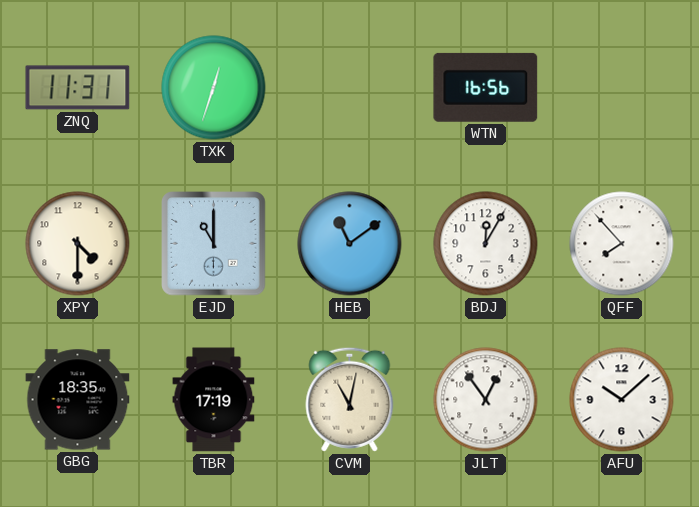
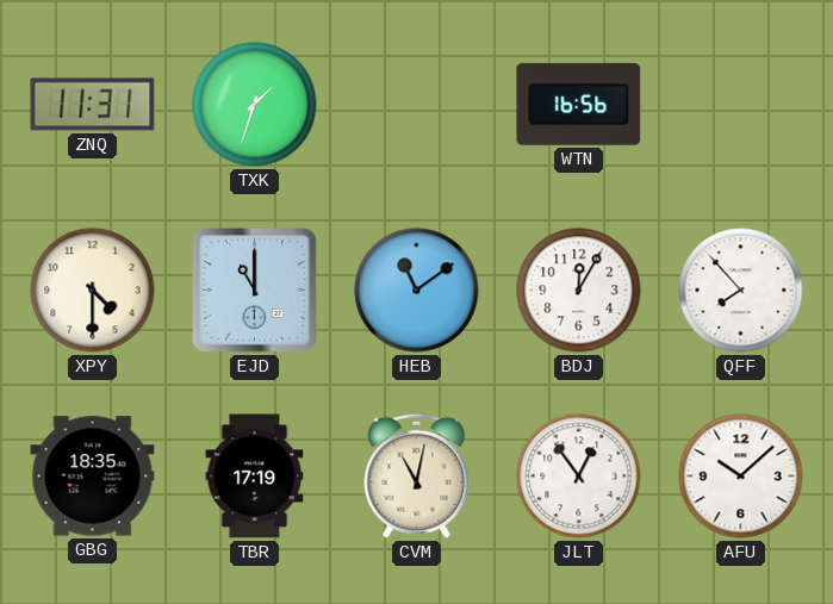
TXK: 12:33 -> 1:33
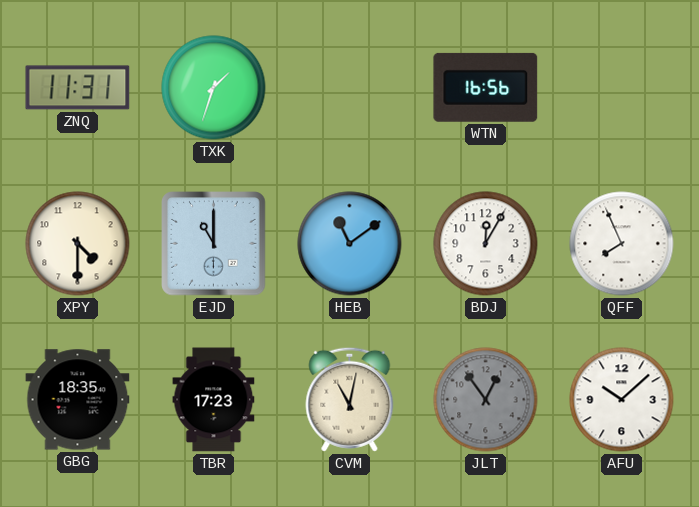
QFF: 7:53 -> 7:56
TBR: 17:19 -> 17:23
JLT dial: white -> grey
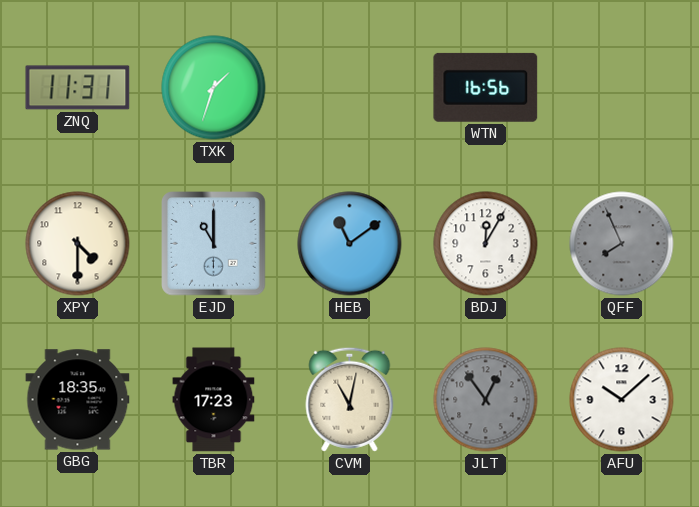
QFF dial: white -> grey
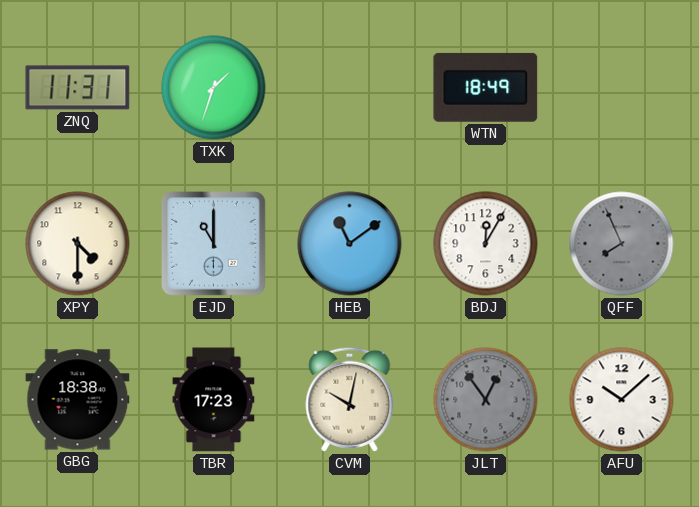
WTN: 16:56 -> 18:49
GBG: 18:35 -> 18:38
CVM: 11:02 -> 10:02
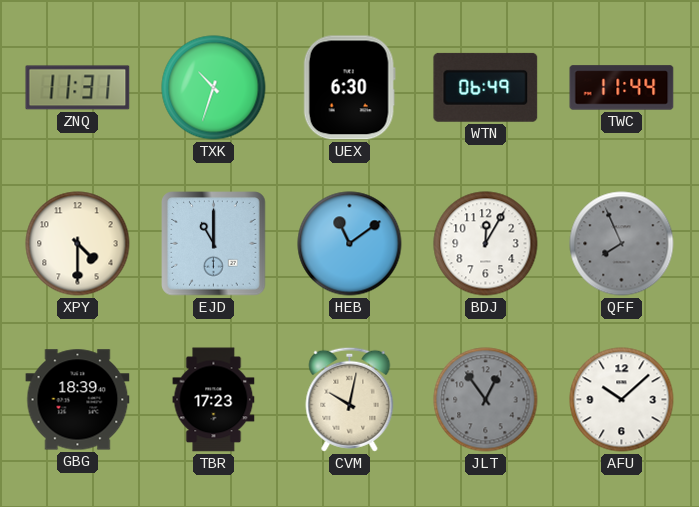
TXK: 1:33 -> 10:33
UEX: none -> 6:30
WTN: 18:49 -> 06:49
TWC: none -> 11:44
GBG: 18:38 -> 18:39
